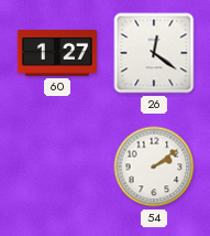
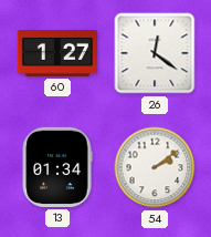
13: none -> 01:34
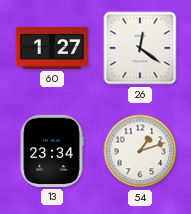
13: 01:34 -> 23:34
54: 2:09 -> 1:12
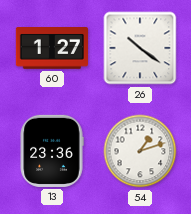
26: 12:21 -> 10:21
13: 23:34 -> 23:36
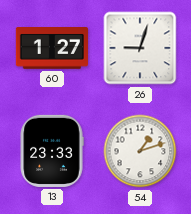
26: 10:21 -> 9:03
13: 23:36 -> 23:33
